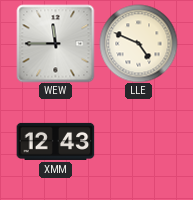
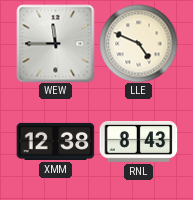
XMM: 12:43 -> 12:38
RNL: none -> 8:43
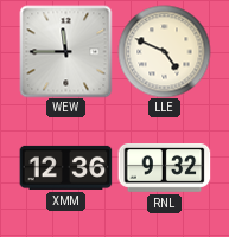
XMM: 12:38 -> 12:36
RNL: 8:43 -> 9:32
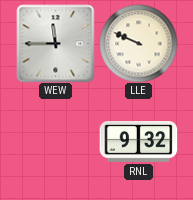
LLE: 4:49 -> 9:49
XMM: 12:36 -> none
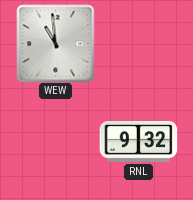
WEW: 11:45 -> 10:59
LLE: 9:49 -> none
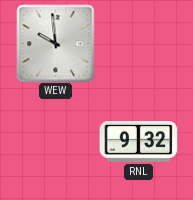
WEW: 10:59 -> 9:59
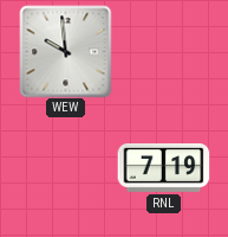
RNL: 9:32 -> 7:19
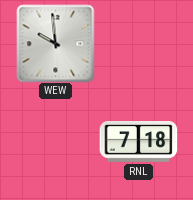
RNL: 7:19 -> 7:18
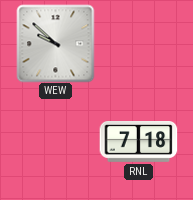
WEW: 9:59 -> 9:52
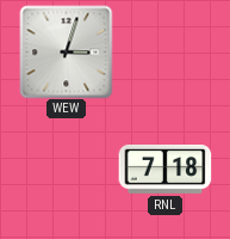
WEW: 9:52 -> 3:03
